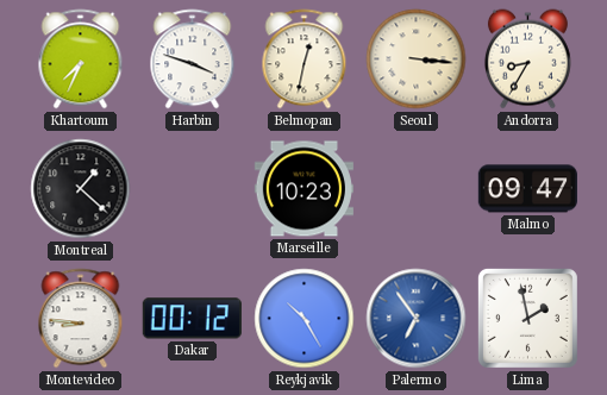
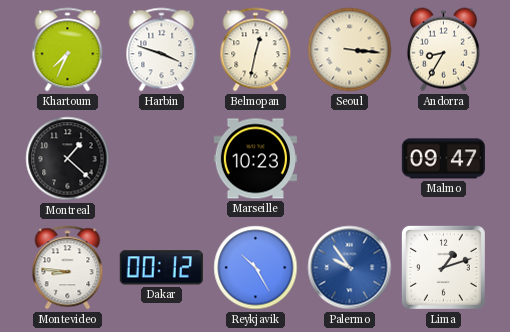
Palermo: 6:54 -> 9:54
Lima: 1:58 -> 1:12
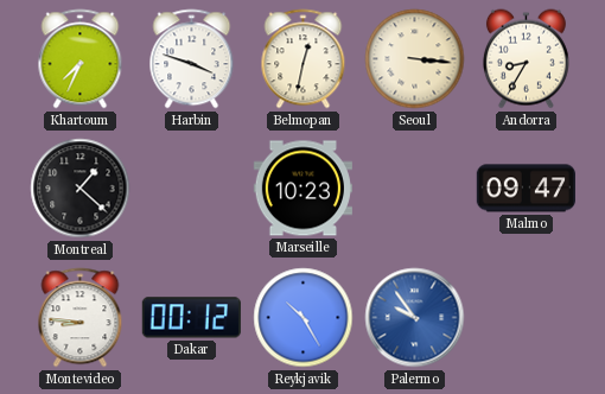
Lima: 1:12 -> none
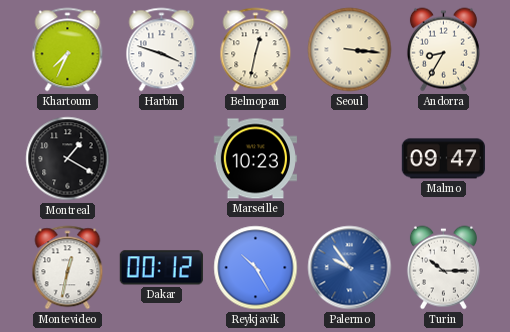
Montreal: 1:22 -> 1:20
Montevideo: 8:46 -> 12:32
Turin: none -> 10:15
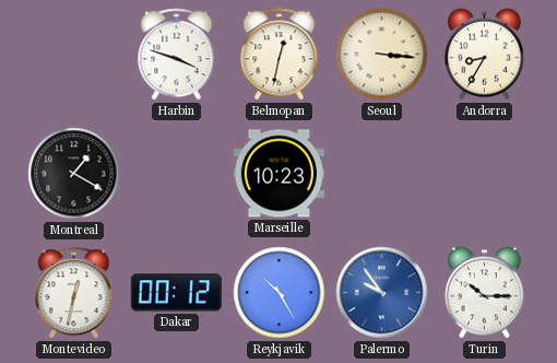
Khartoum: 7:34 -> none
Malmo: 09:47 -> none
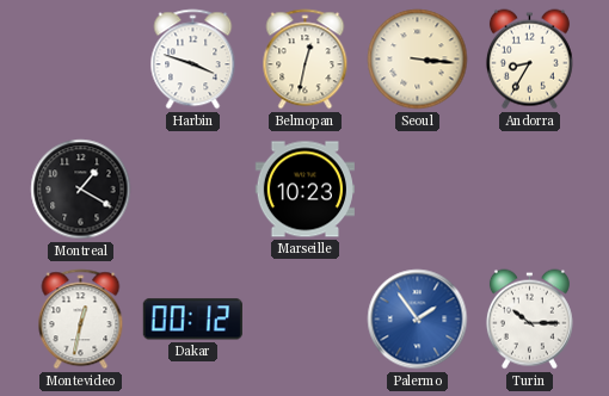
Reykjavik: 10:25 -> none
Palermo: 9:54 -> 1:54
